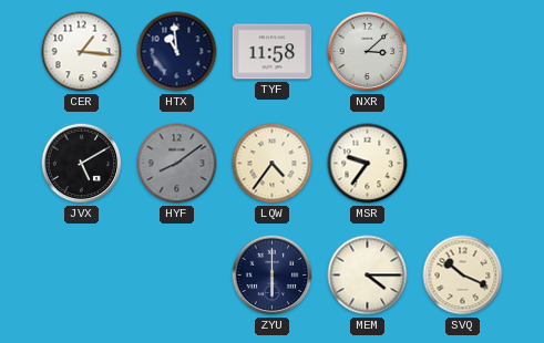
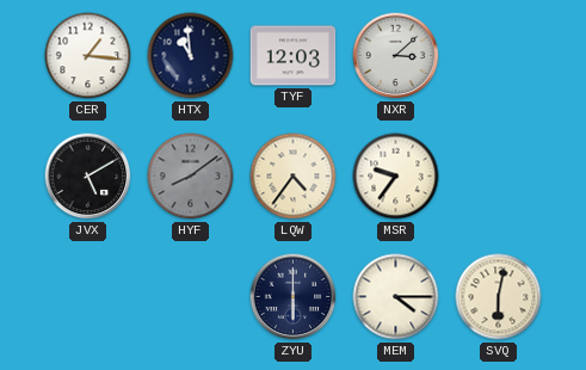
TYF: 11:58 -> 12:03
SVQ: 10:19 -> 6:02
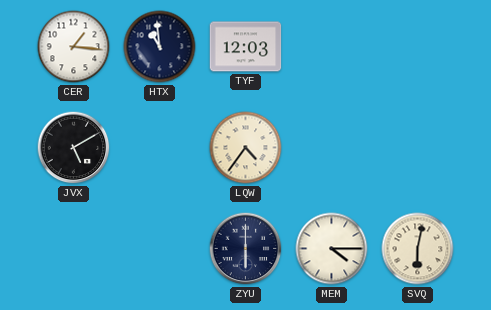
NXR: 3:08 -> none
HYF: 8:09 -> none
MSR: 9:36 -> none
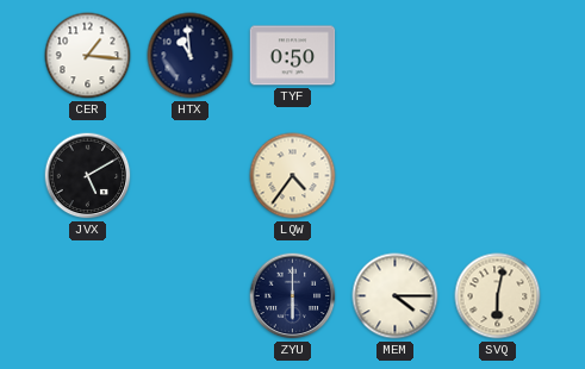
TYF: 12:03 -> 0:50
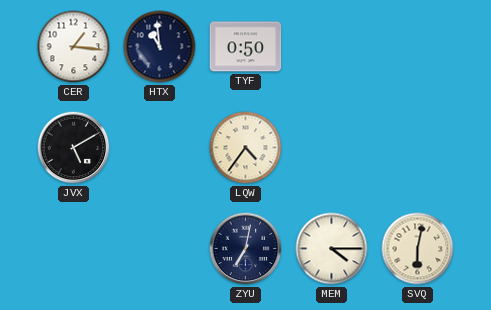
ZYU: 6:00 -> 7:02
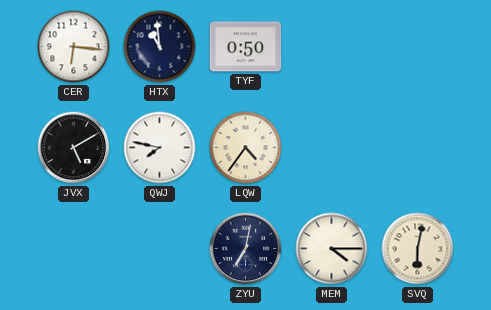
CER: 1:16 -> 6:16
QWJ: none -> 7:47
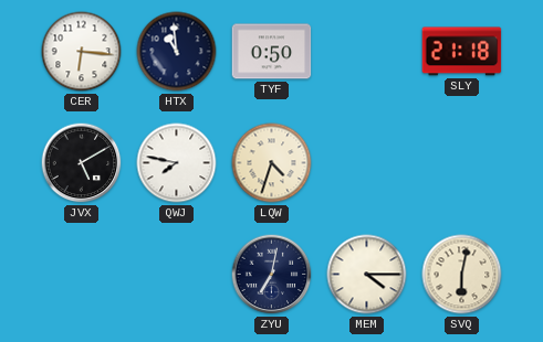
SLY: none -> 21:18
LQW: 4:36 -> 4:33
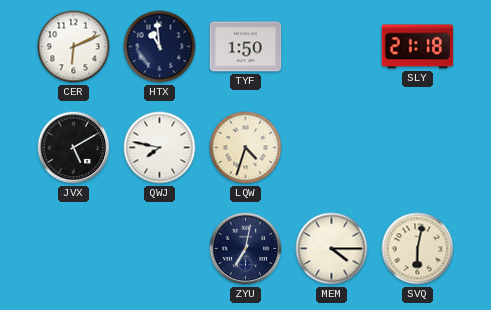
CER: 6:16 -> 6:11
TYF: 0:50 -> 1:50
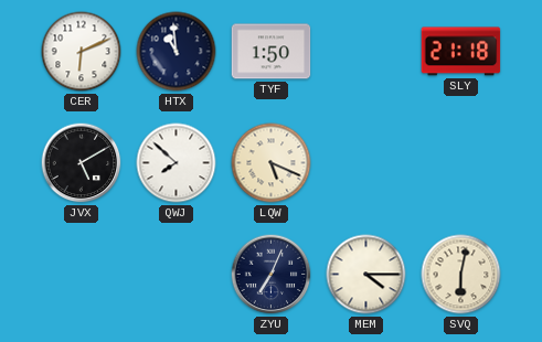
QWJ: 7:47 -> 7:52
LQW: 4:33 -> 5:19
ZYU: 7:02 -> 7:04
